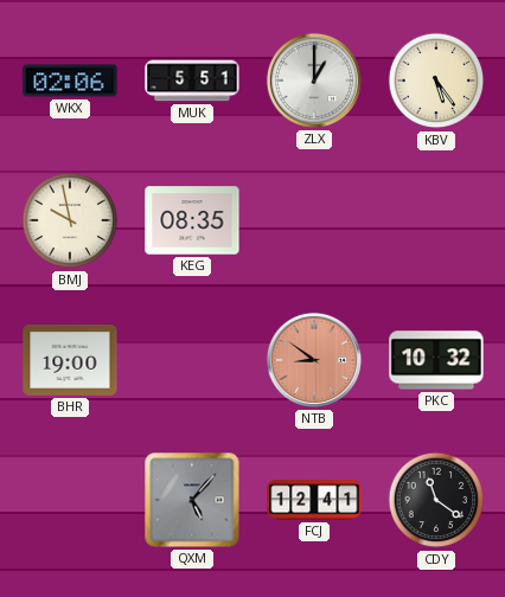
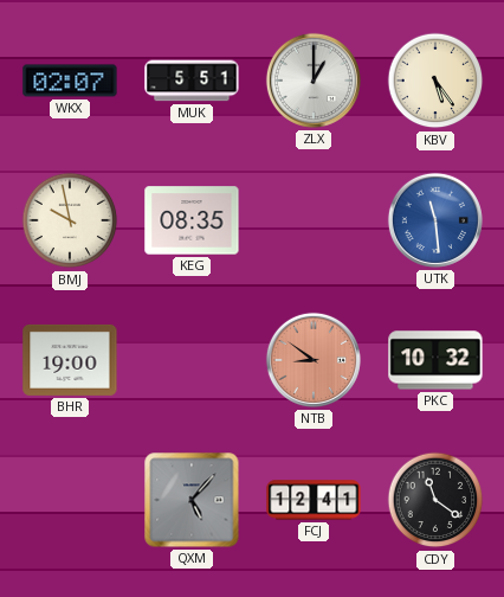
WKX: 02:06 -> 02:07
UTK: none -> 11:29
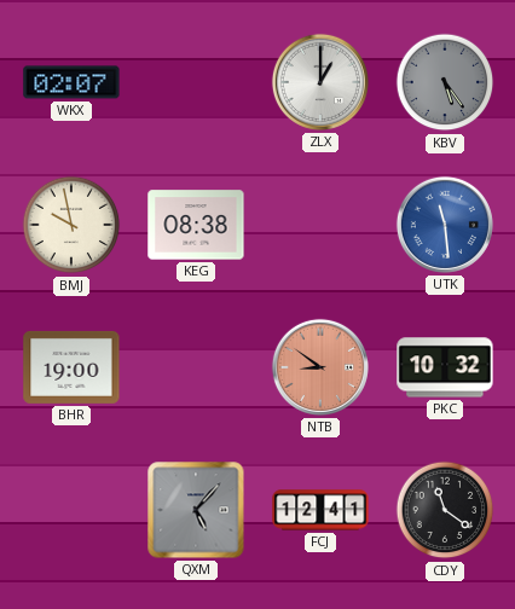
MUK: 5:51 -> none
KBV dial: cream -> grey
KEG: 08:35 -> 08:38
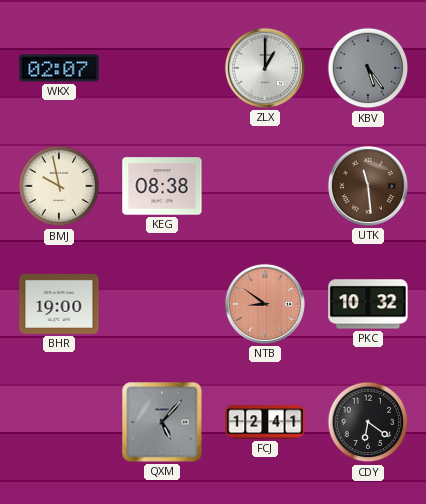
UTK dial: blue -> brown
CDY: 11:21 -> 6:21
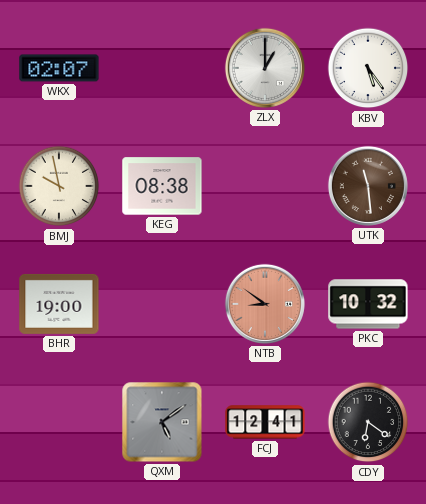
KBV dial: grey -> white
QXM: 5:07 -> 5:09
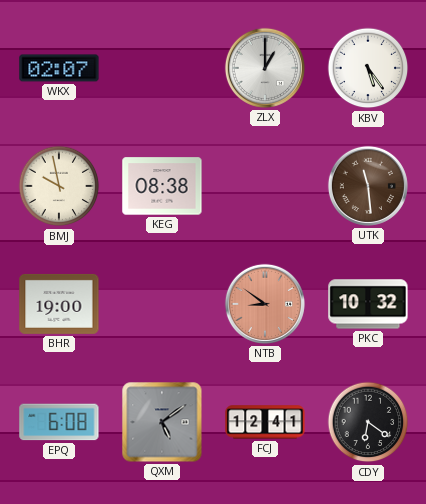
EPQ: none -> 6:08
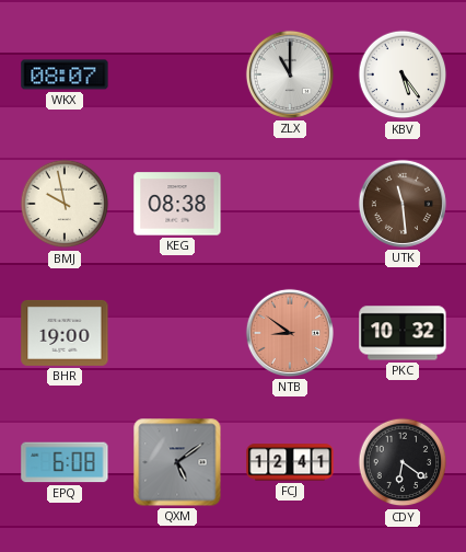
WKX: 02:07 -> 08:07
ZLX: 1:00 -> 11:00
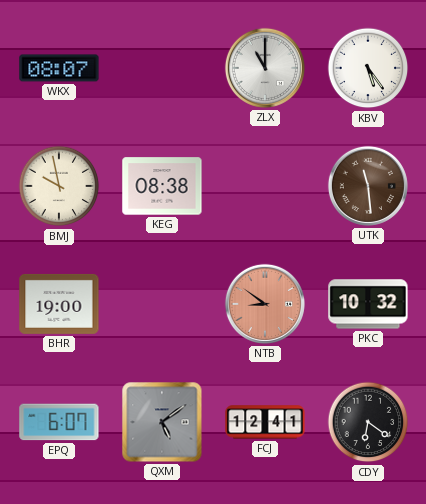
EPQ: 6:08 -> 6:07
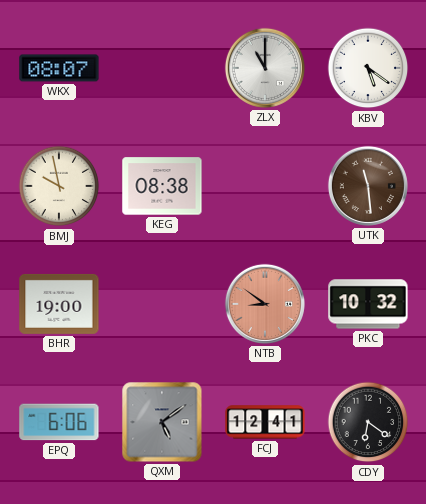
KBV: 5:24 -> 5:21
EPQ: 6:07 -> 6:06
